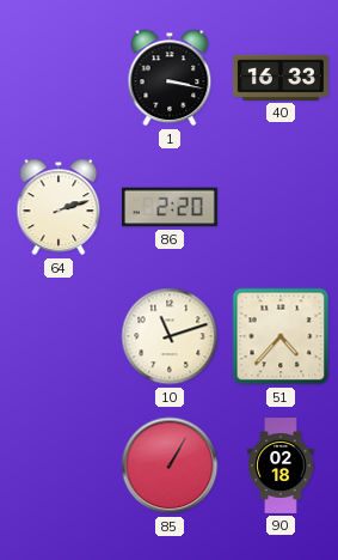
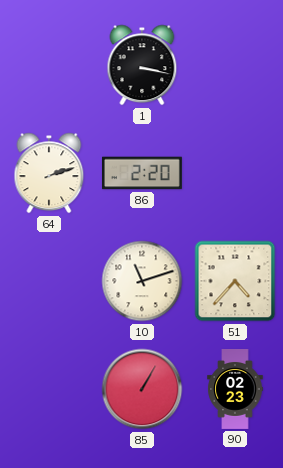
40: 16:33 -> none
90: 02:18 -> 02:23
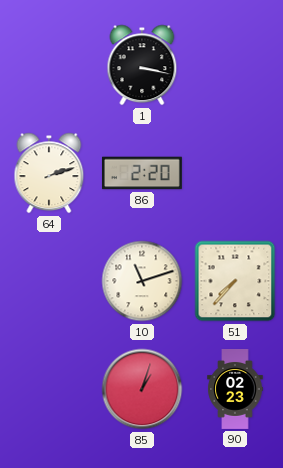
51: 4:37 -> 7:37
85: 1:05 -> 1:03
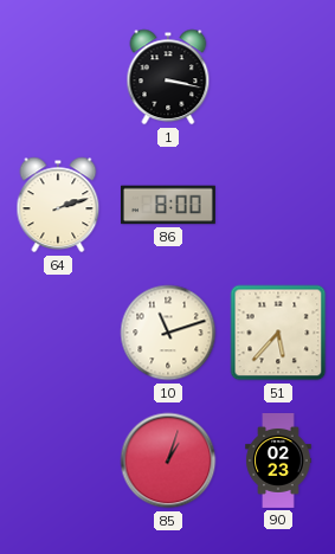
86: 2:20 -> 8:00
51: 7:37 -> 5:37
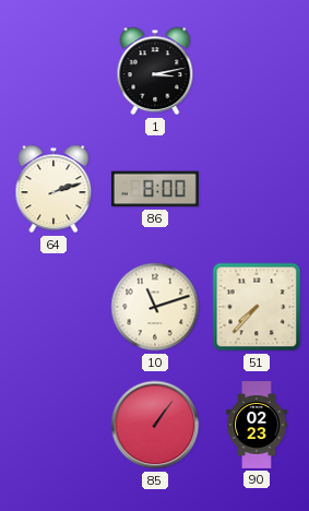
1: 3:17 -> 3:13
51: 5:37 -> 7:37
85: 1:03 -> 1:06
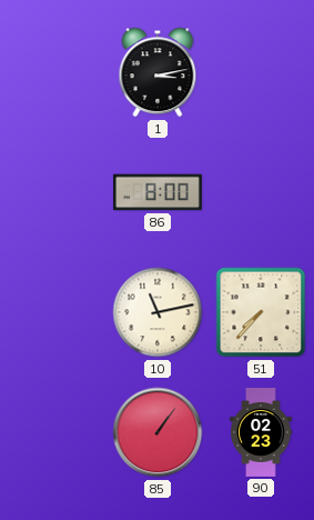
64: 2:12 -> none
10: 11:12 -> 11:13
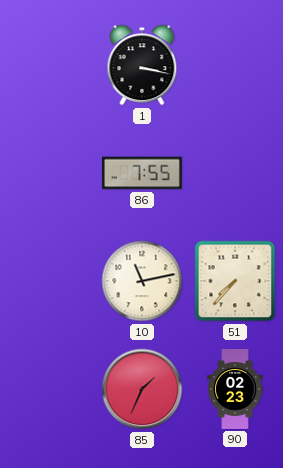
1: 3:13 -> 3:17
86: 8:00 -> 7:55
85: 1:06 -> 1:34
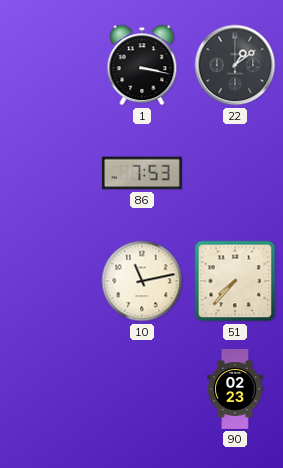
22: none -> 1:09
86: 7:55 -> 7:53
85: 1:34 -> none
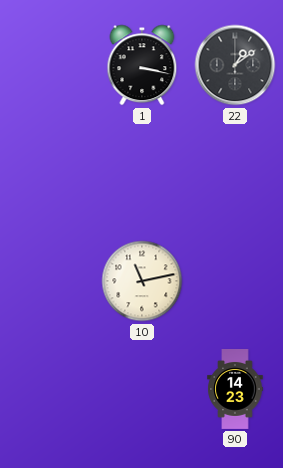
86: 7:53 -> none
51: 7:37 -> none
90: 02:23 -> 14:23
